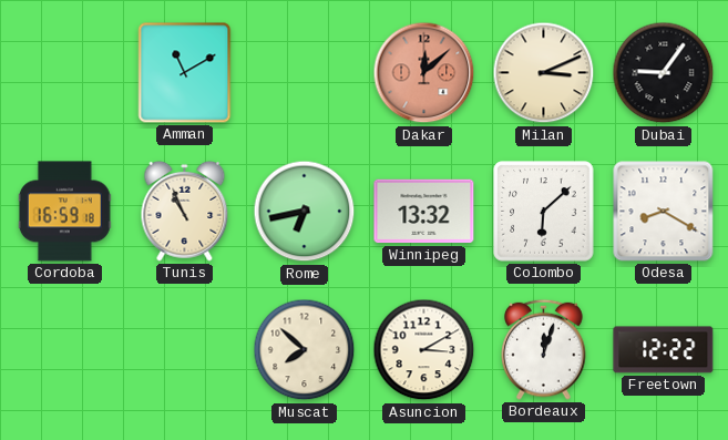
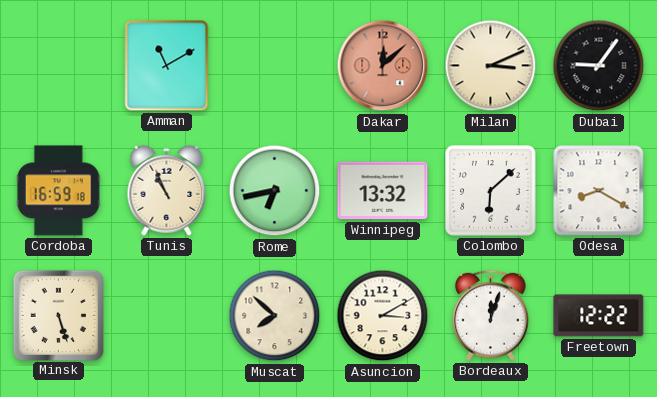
Minsk: none -> 5:27
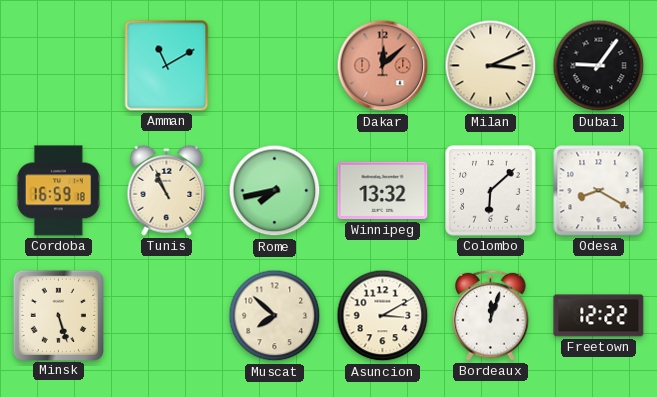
Rome: 6:43 -> 7:43
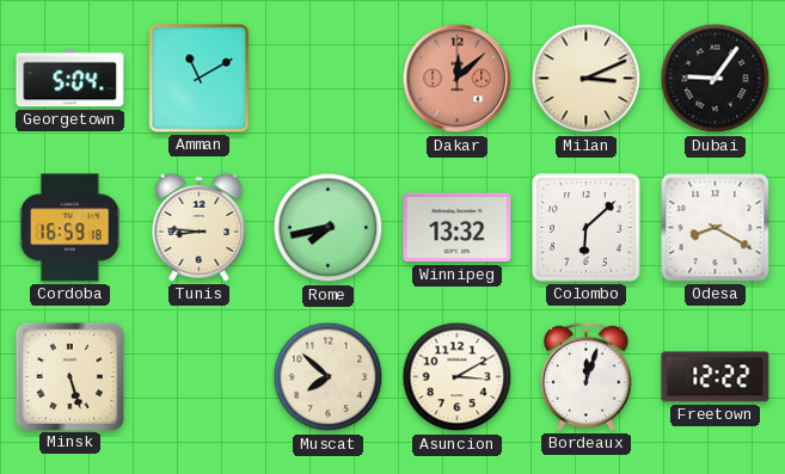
Georgetown: none -> 5:04
Tunis: 10:56 -> 8:46
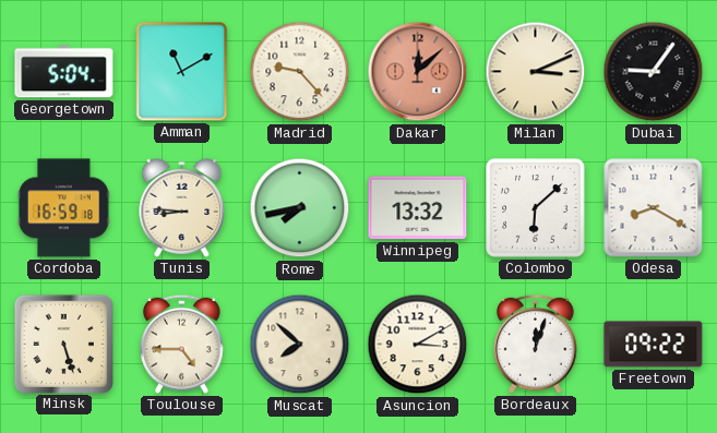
Madrid: none -> 9:23
Toulouse: none -> 4:45
Freetown: 12:22 -> 09:22
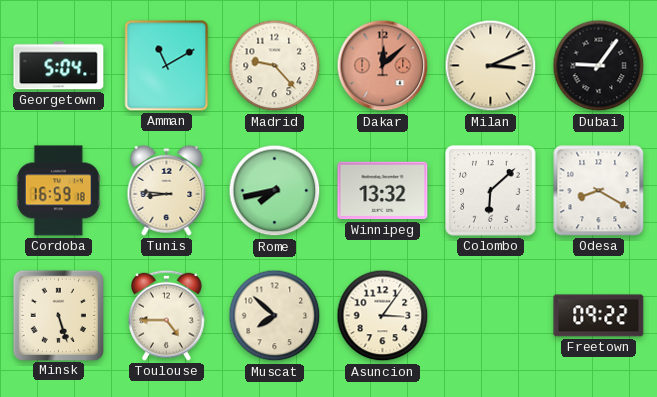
Asuncion: 3:10 -> 3:06
Bordeaux: 12:03 -> none
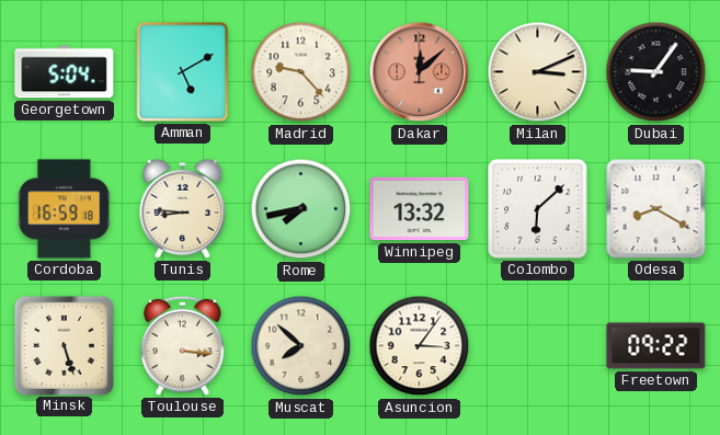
Amman: 11:10 -> 5:10
Toulouse: 4:45 -> 3:16
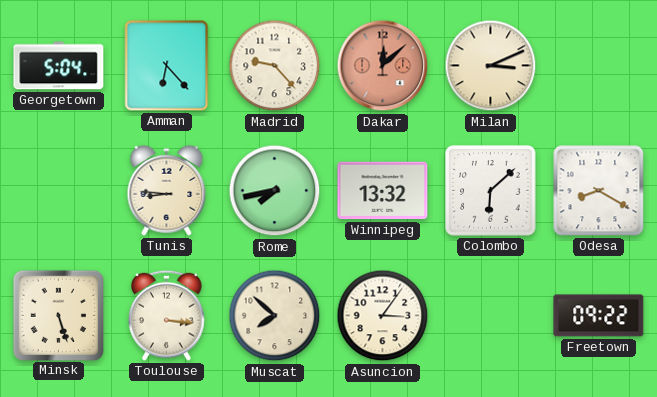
Amman: 5:10 -> 6:23
Dubai: 9:06 -> none
Cordoba: 16:59 -> none
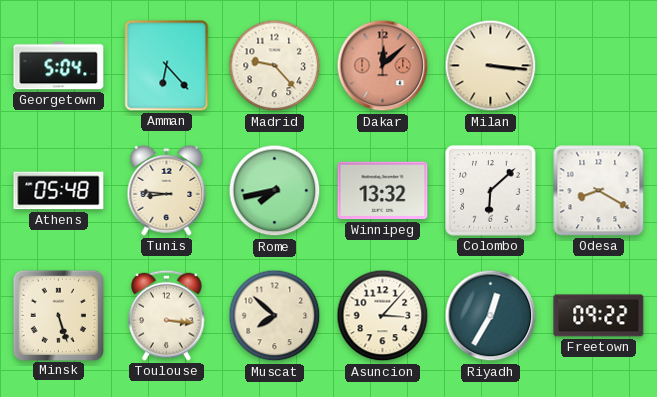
Milan: 3:11 -> 3:16
Athens: none -> 05:48
Asuncion: 3:06 -> 3:07
Riyadh: none -> 12:35
